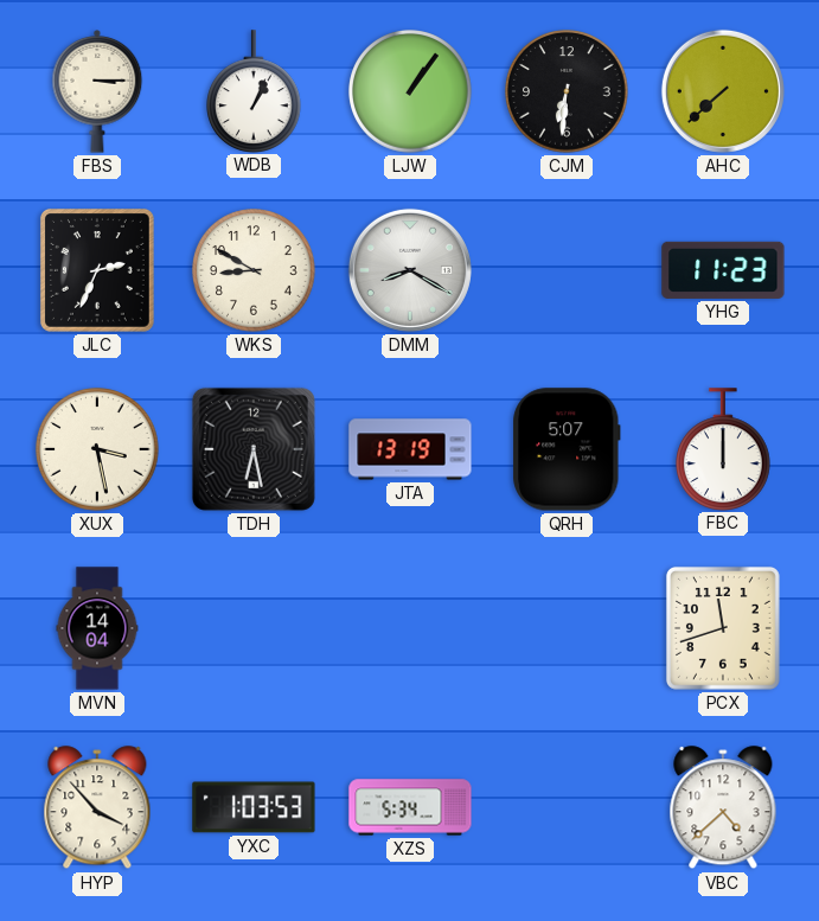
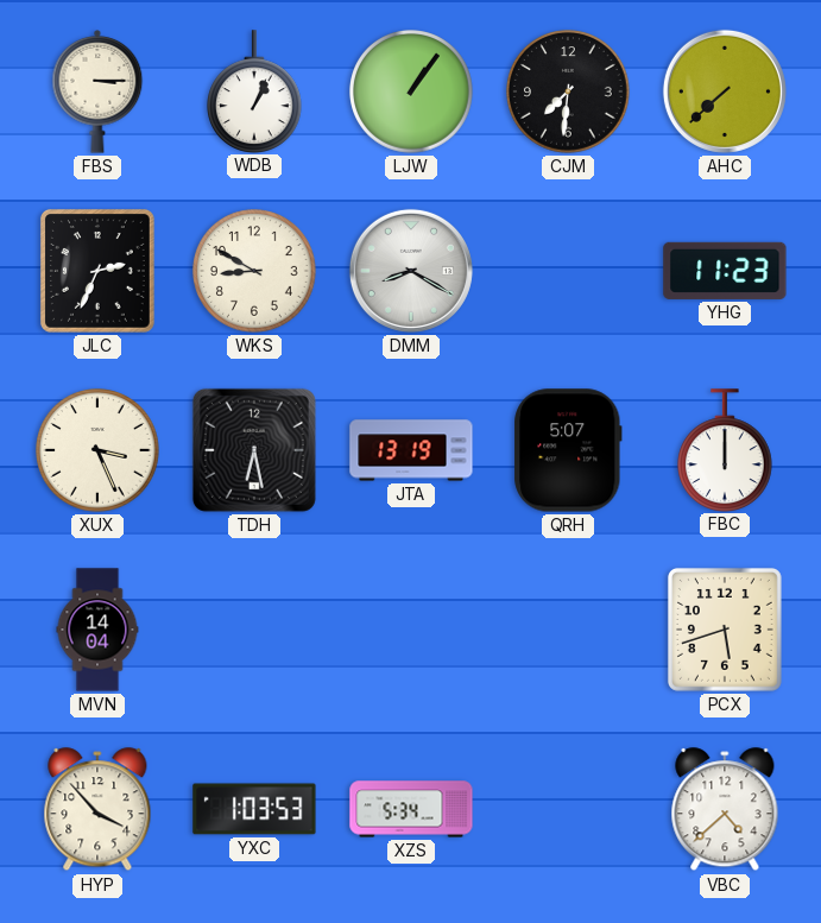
CJM: 6:31 -> 7:31
XUX: 3:28 -> 3:26
PCX: 11:42 -> 5:42
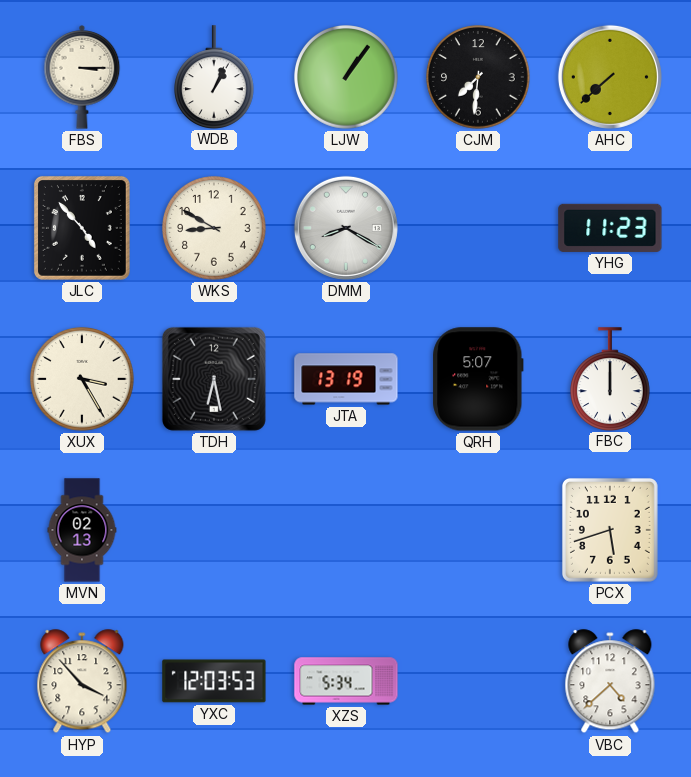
JLC: 2:34 -> 4:53
XUX: 3:26 -> 3:25
MVN: 14:04 -> 02:13
YXC: 1:03 -> 12:03
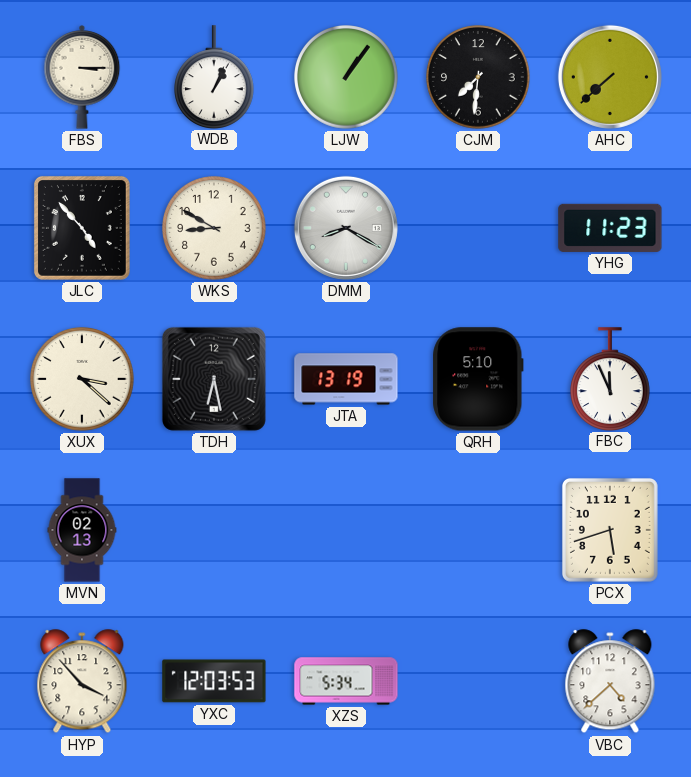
XUX: 3:25 -> 3:22
QRH: 5:07 -> 5:10
FBC: 12:00 -> 11:56
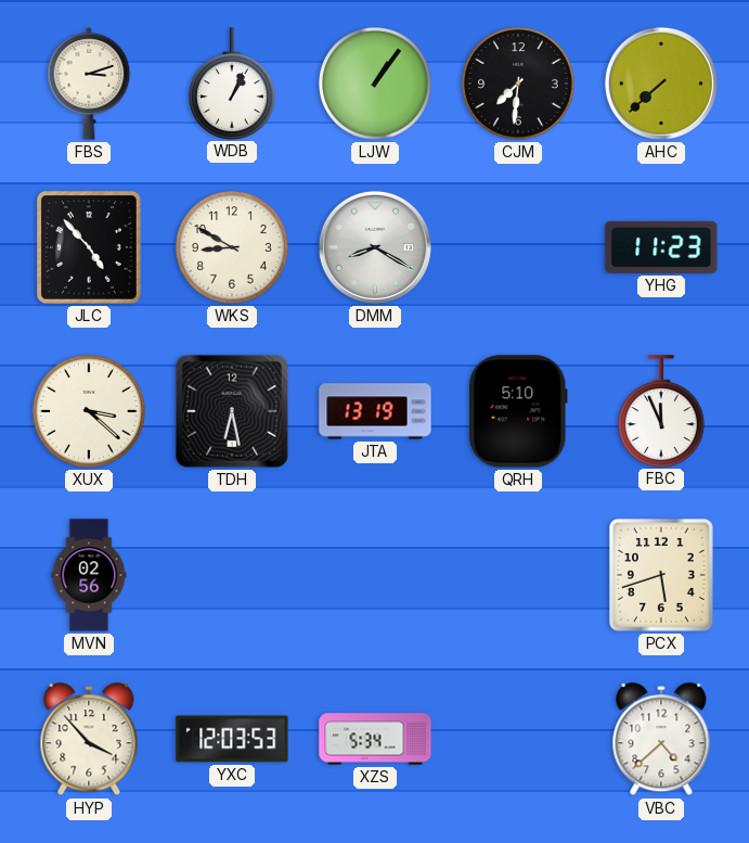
FBS: 3:15 -> 3:12
MVN: 02:13 -> 02:56
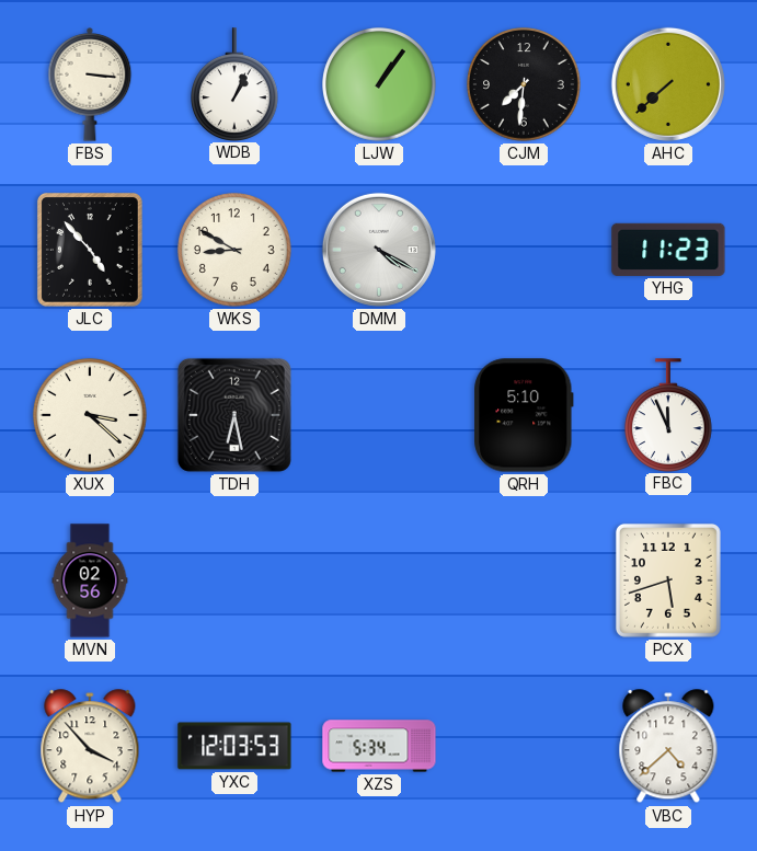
FBS: 3:12 -> 3:16
DMM: 8:20 -> 4:20
JTA: 13:19 -> none
